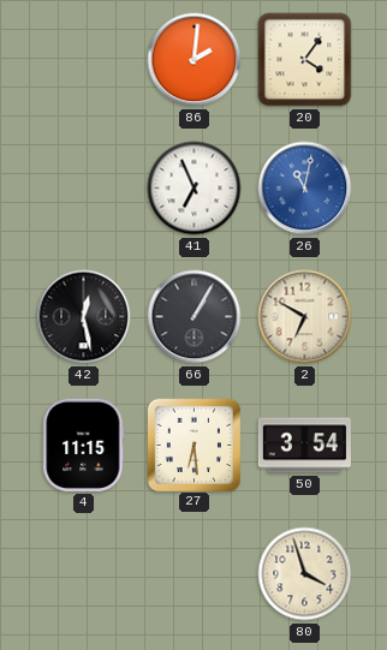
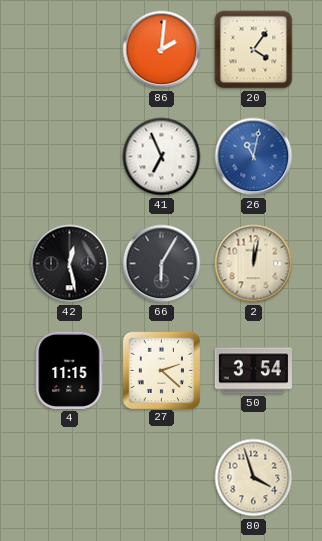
66: 1:05 -> 6:05
2: 6:50 -> 12:02
27: 6:29 -> 2:22
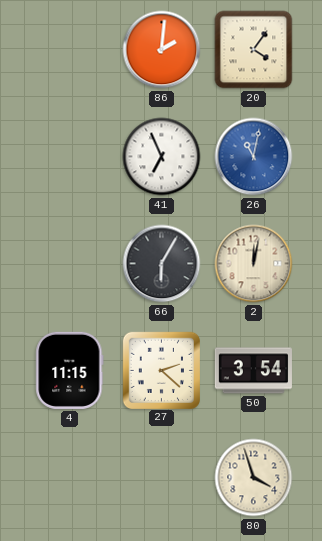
42: 12:28 -> none
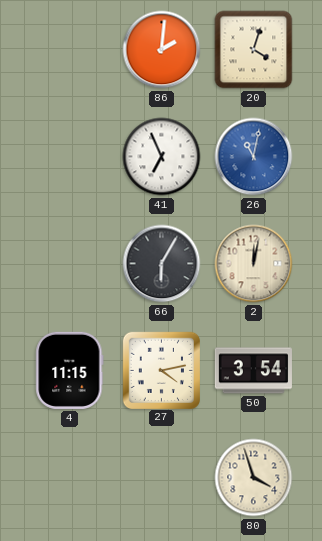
20: 4:06 -> 4:03
27: 2:22 -> 4:13
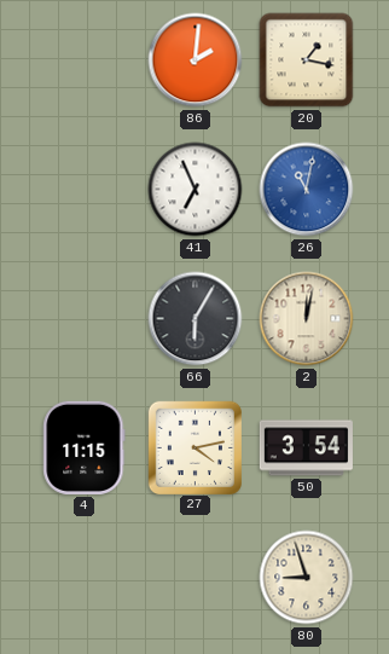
20: 4:03 -> 1:17
80: 3:57 -> 8:57
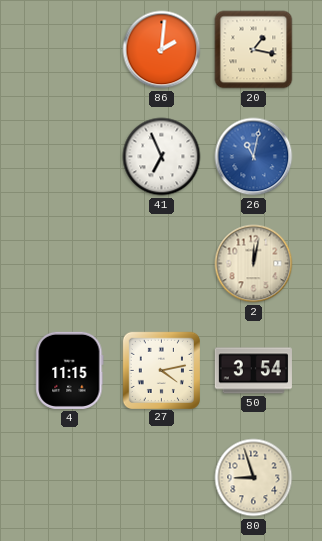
66: 6:05 -> none
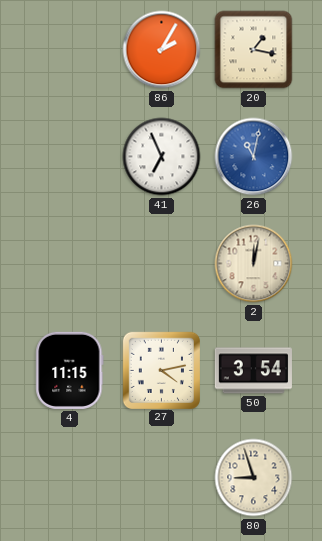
86: 2:01 -> 2:05
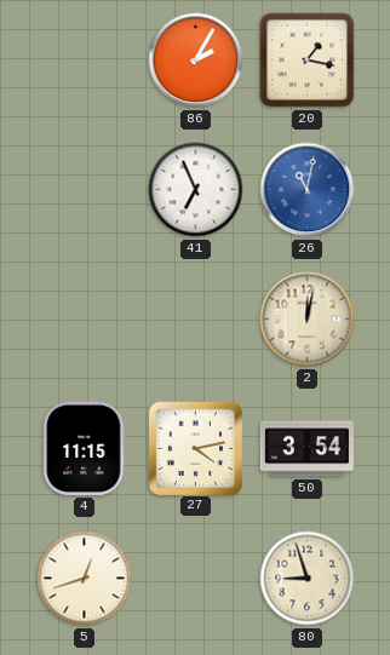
5: none -> 12:42
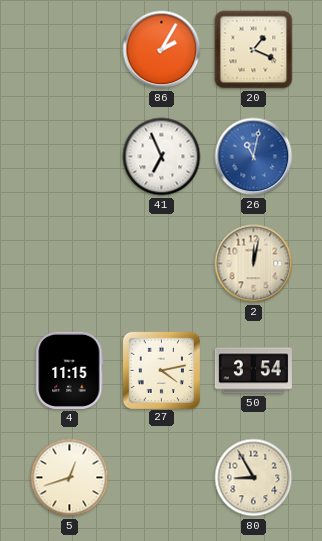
20: 1:17 -> 1:19
80: 8:57 -> 8:55
